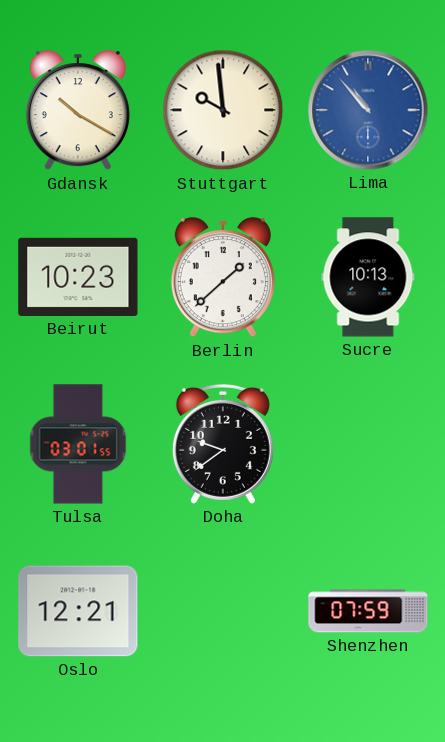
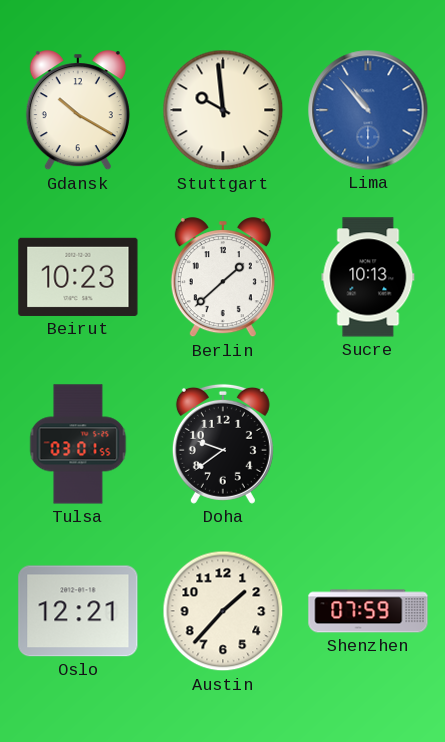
Austin: none -> 1:37
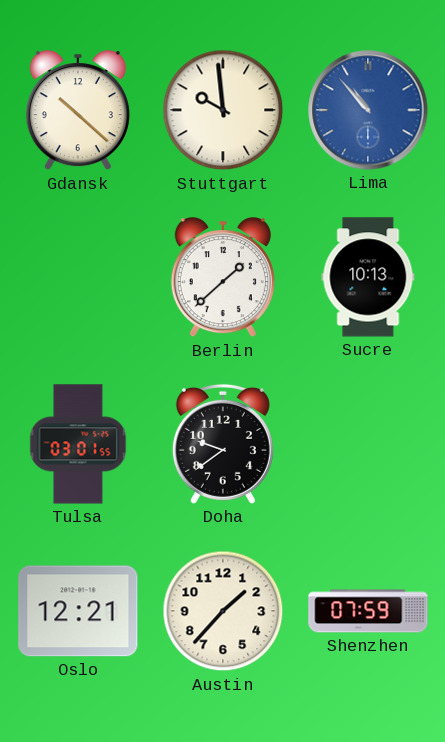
Gdansk: 10:20 -> 10:22
Beirut: 10:23 -> none
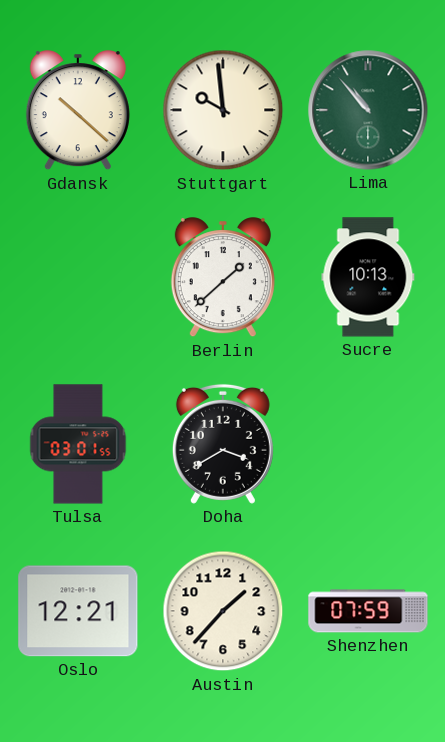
Lima dial: blue -> green
Doha: 9:39 -> 3:40
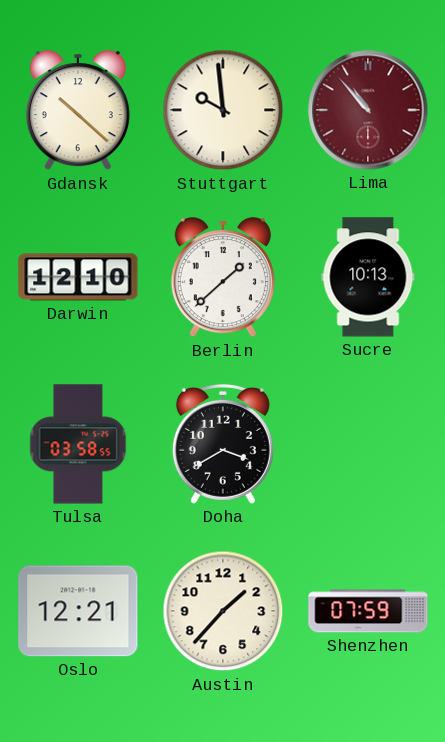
Lima dial: green -> burgundy
Darwin: none -> 12:10
Tulsa: 03:01 -> 03:58
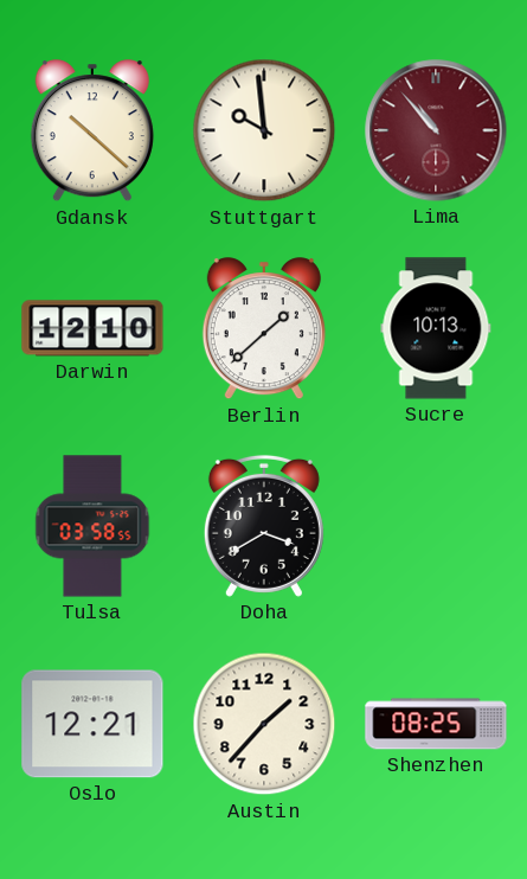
Shenzhen: 07:59 -> 08:25
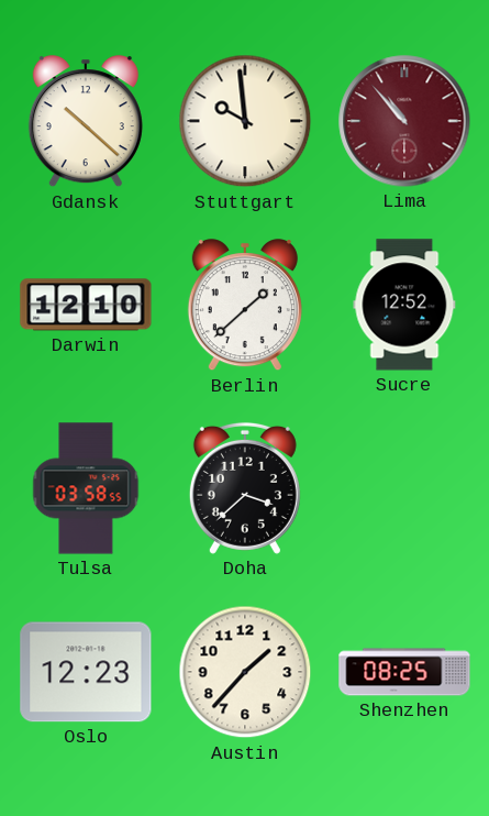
Sucre: 10:13 -> 12:52
Doha: 3:40 -> 3:38
Oslo: 12:21 -> 12:23
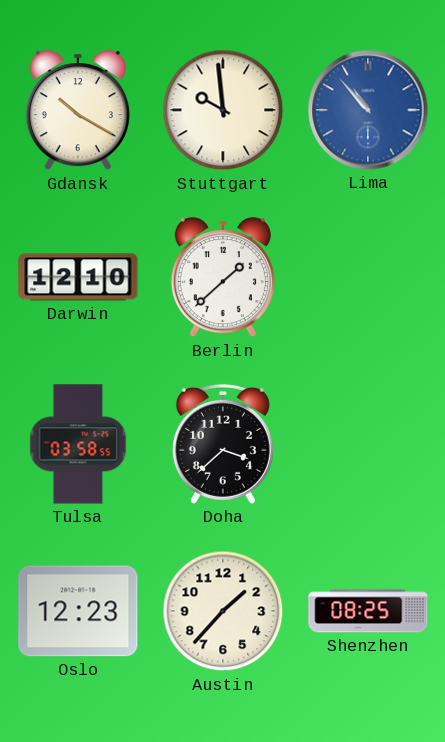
Gdansk: 10:22 -> 10:20
Lima dial: burgundy -> blue
Sucre: 12:52 -> none
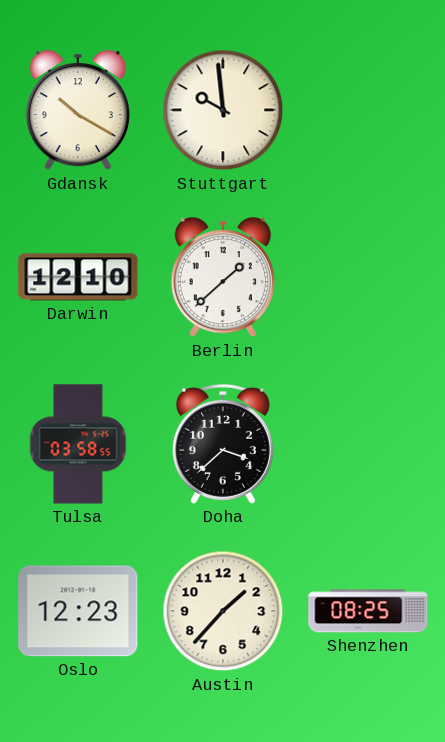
Lima: 10:53 -> none
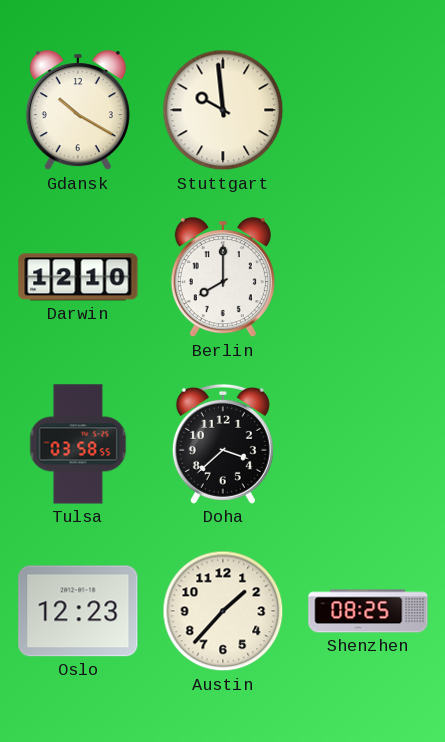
Berlin: 1:38 -> 8:00
